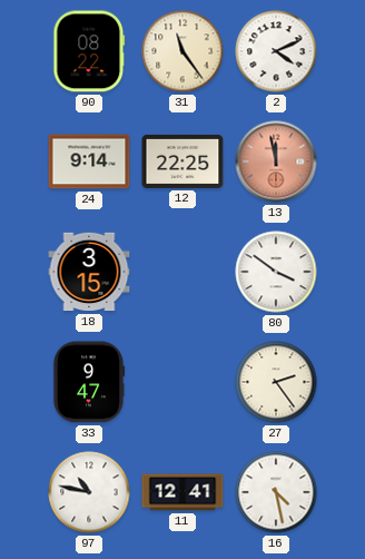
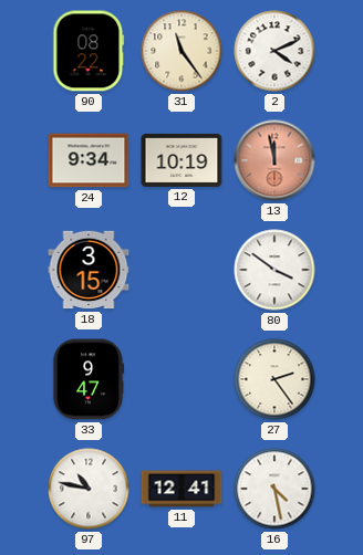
24: 9:14 -> 9:34
12: 22:25 -> 10:19
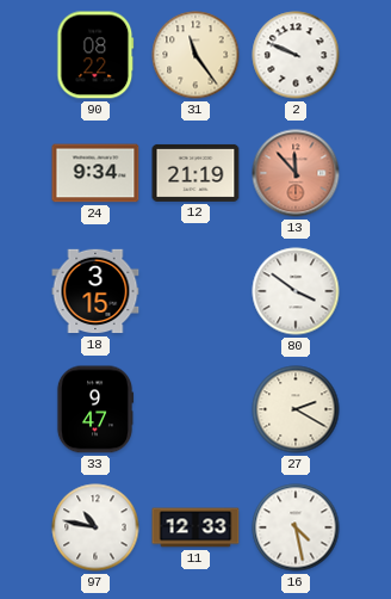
2: 4:11 -> 9:49
12: 10:19 -> 21:19
13: 11:58 -> 11:53
27: 2:24 -> 2:20
11: 12:41 -> 12:33
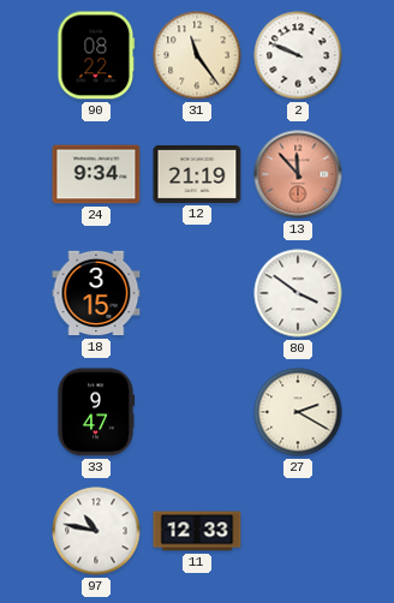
16: 4:28 -> none
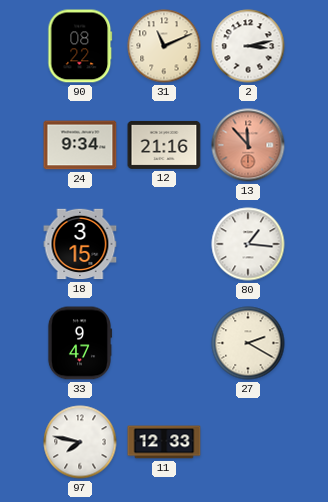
31: 11:24 -> 11:11
2: 9:49 -> 3:13
12: 21:19 -> 21:16
80: 3:51 -> 1:16
97: 10:47 -> 7:47
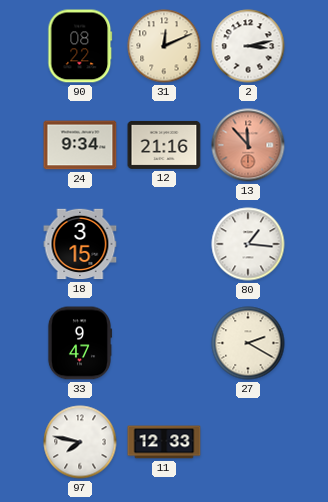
31: 11:11 -> 12:11
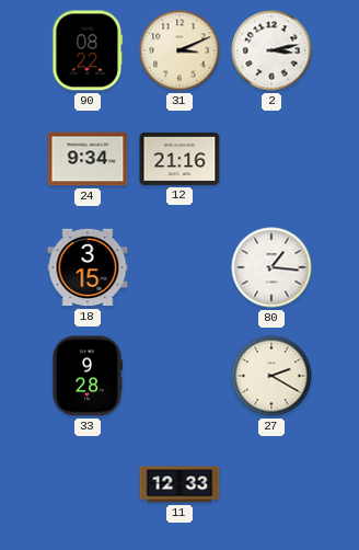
31: 12:11 -> 3:11
13: 11:53 -> none
33: 9:47 -> 9:28
97: 7:47 -> none
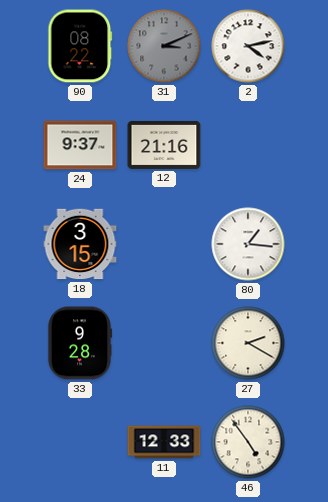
31 dial: cream -> grey
2: 3:13 -> 4:13
24: 9:34 -> 9:37
46: none -> 4:54
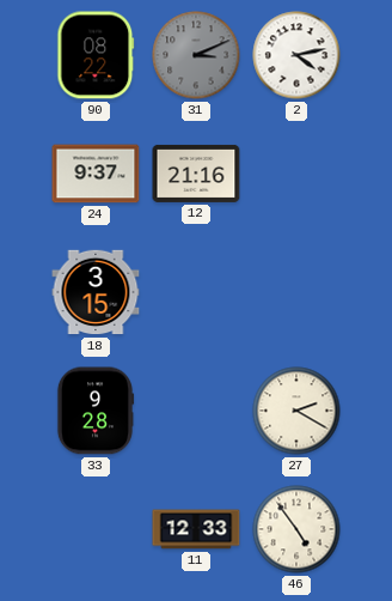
80: 1:16 -> none
